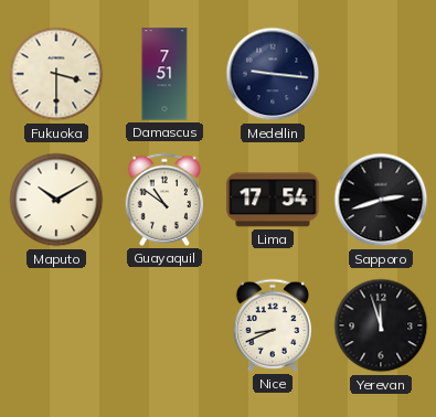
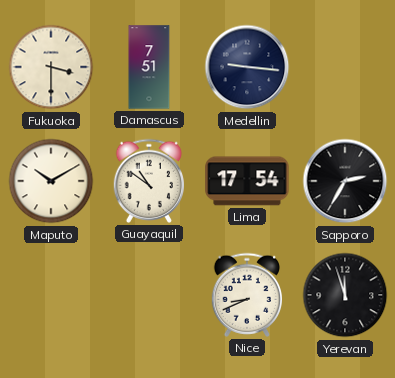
Sapporo: 2:42 -> 2:35
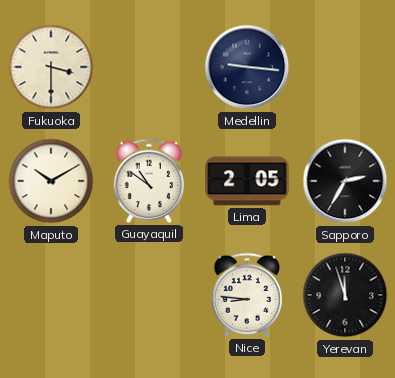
Damascus: 7:51 -> none
Lima: 17:54 -> 2:05
Nice: 8:41 -> 8:46
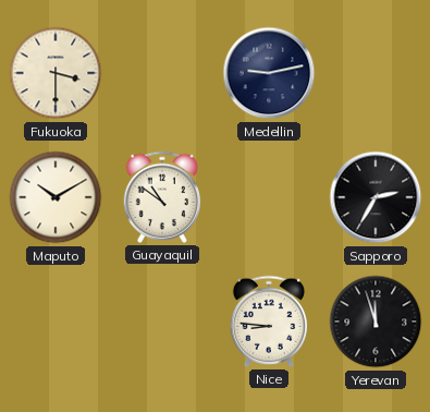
Medellin: 9:16 -> 9:13
Lima: 2:05 -> none
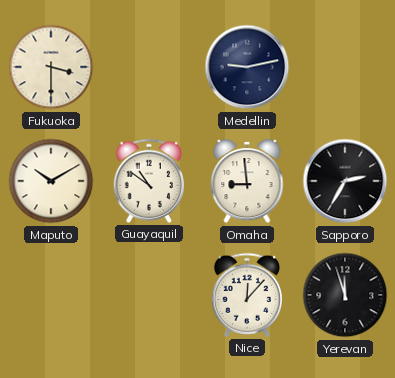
Omaha: none -> 8:59
Nice: 8:46 -> 12:07
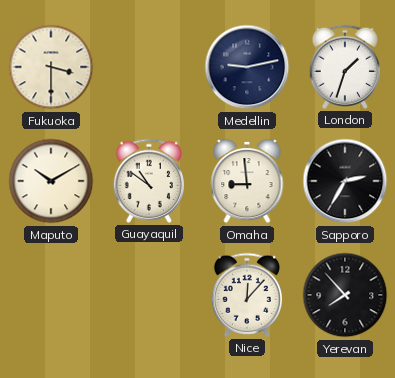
London: none -> 1:33
Yerevan: 11:57 -> 7:53
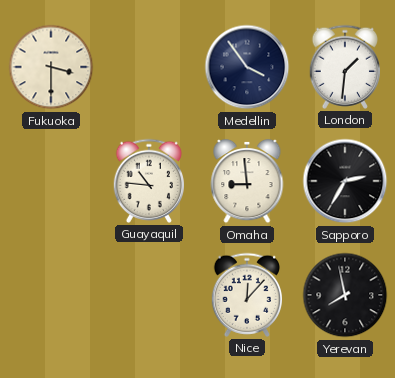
Medellin: 9:13 -> 3:54
London: 1:33 -> 1:31
Maputo: 10:10 -> none
Guayaquil: 10:51 -> 10:46
Yerevan: 7:53 -> 7:58
